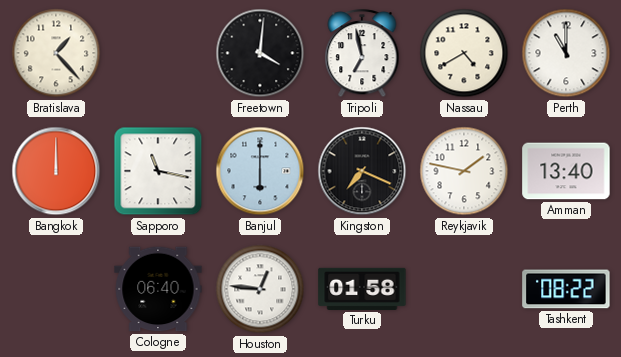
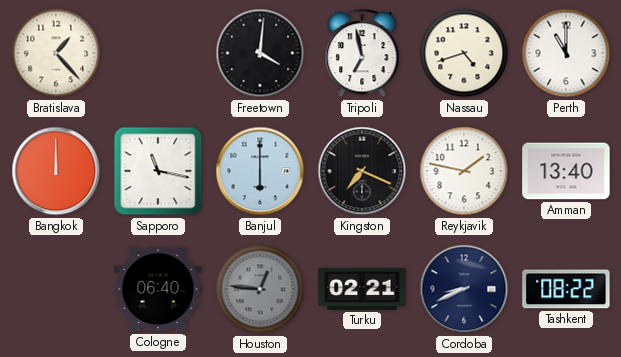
Nassau: 4:40 -> 4:42
Houston dial: white -> grey
Turku: 01:58 -> 02:21
Cordoba: none -> 8:41
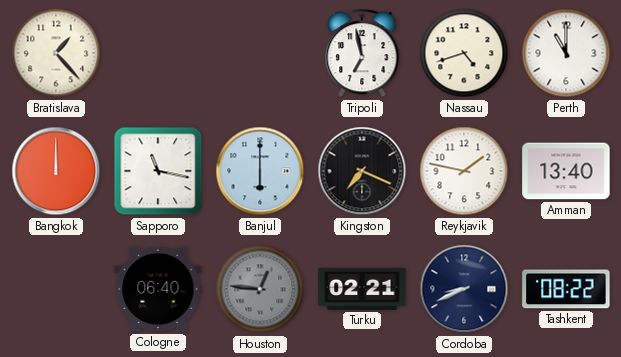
Freetown: 4:01 -> none
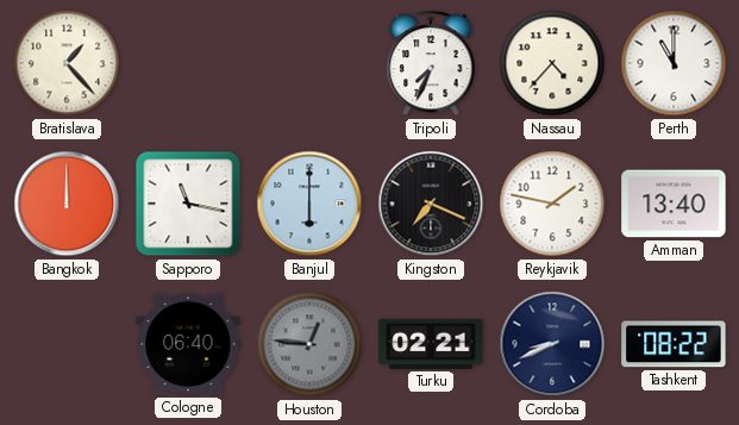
Tripoli: 6:58 -> 7:34
Nassau: 4:42 -> 4:37
